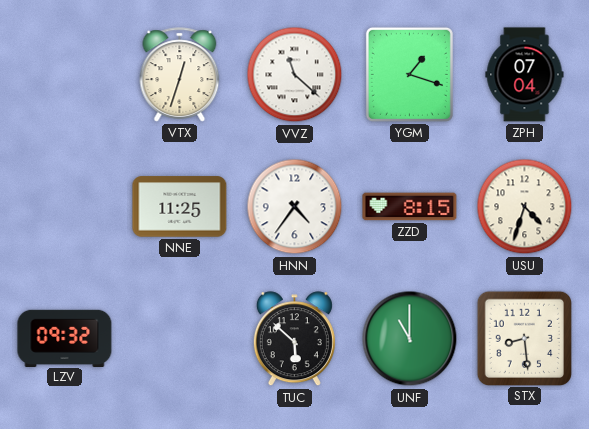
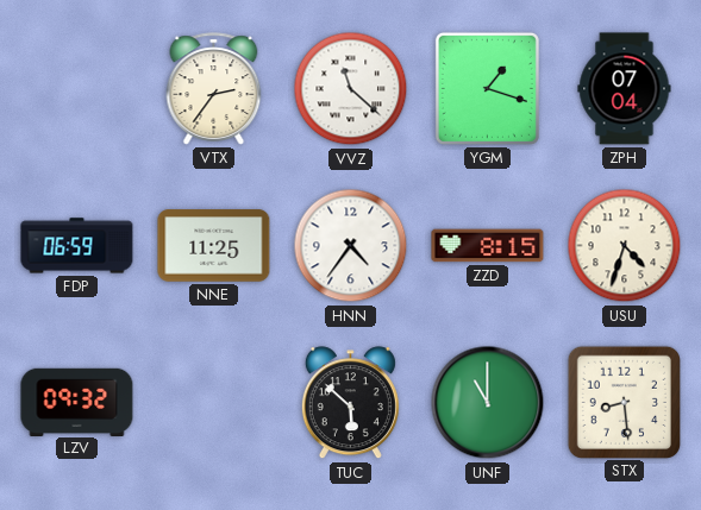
VTX: 12:33 -> 2:36
FDP: none -> 06:59
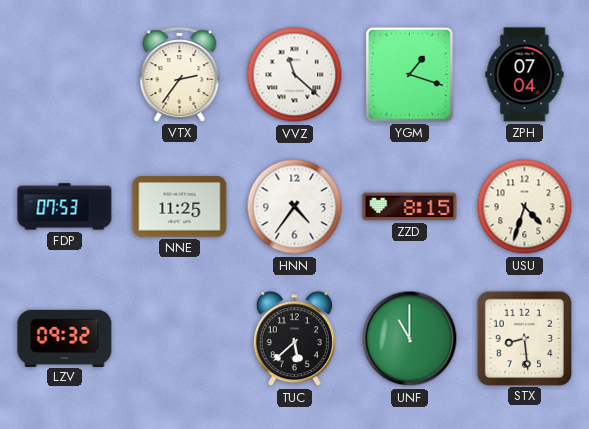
FDP: 06:59 -> 07:53
TUC: 5:52 -> 5:38
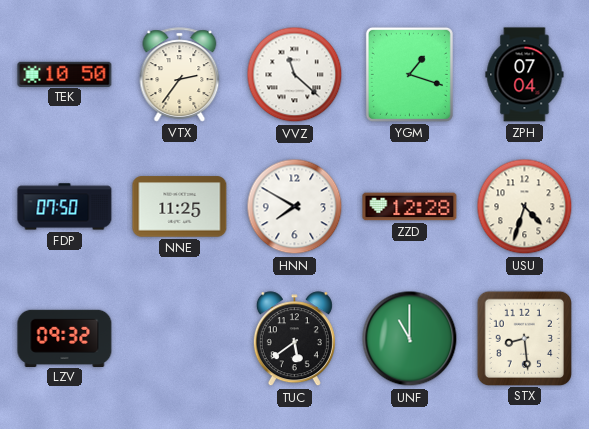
TEK: none -> 10:50
FDP: 07:53 -> 07:50
HNN: 4:36 -> 7:50
ZZD: 8:15 -> 12:28
TUC: 5:38 -> 5:39
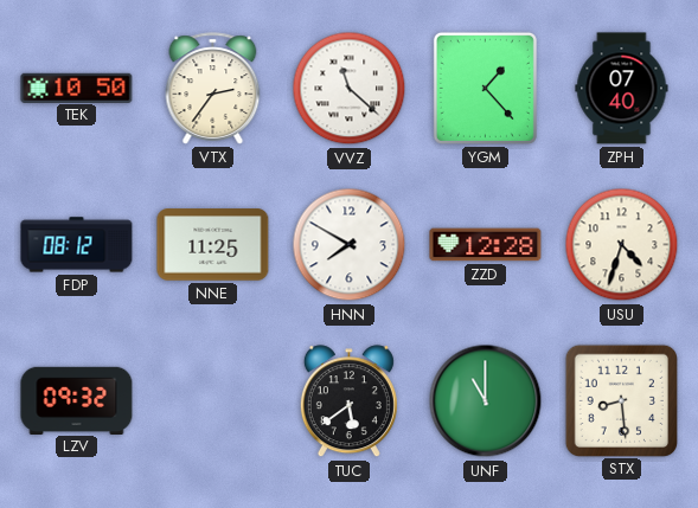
YGM: 1:18 -> 1:23
ZPH: 07:04 -> 07:40
FDP: 07:50 -> 08:12
